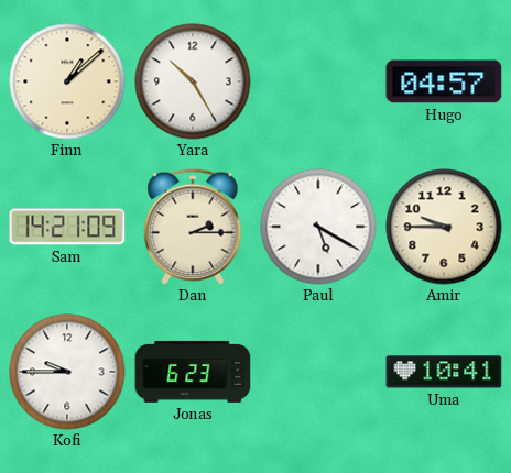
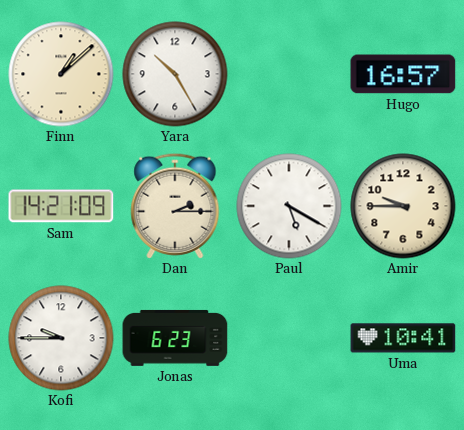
Hugo: 04:57 -> 16:57
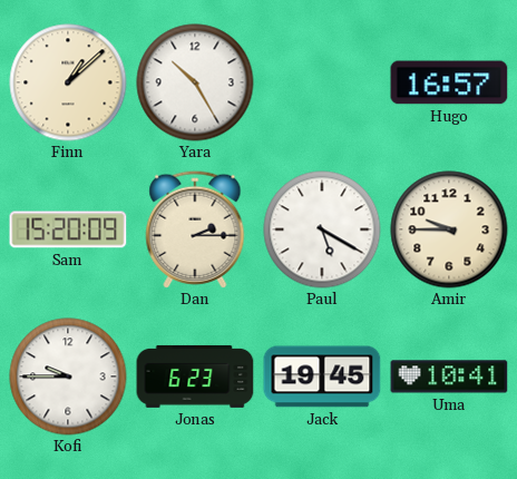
Sam: 14:21 -> 15:20
Jack: none -> 19:45
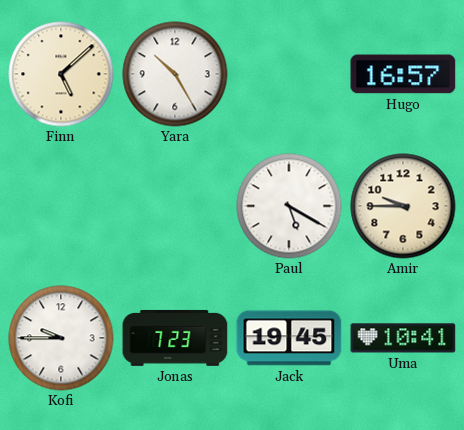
Finn: 1:08 -> 5:08
Sam: 15:20 -> none
Dan: 2:15 -> none
Jonas: 6:23 -> 7:23
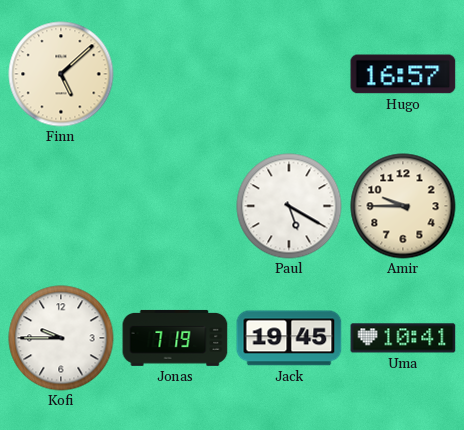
Yara: 10:25 -> none
Jonas: 7:23 -> 7:19
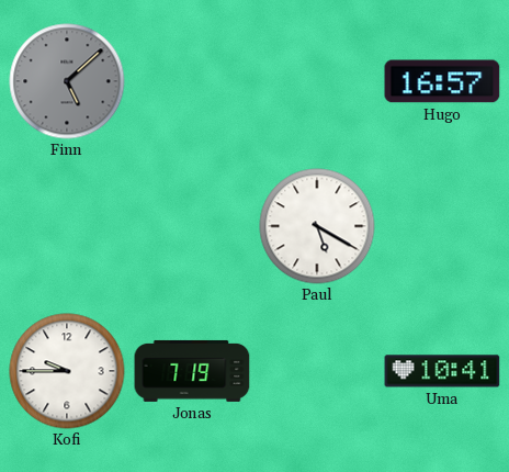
Finn dial: cream -> grey
Amir: 9:45 -> none
Jack: 19:45 -> none
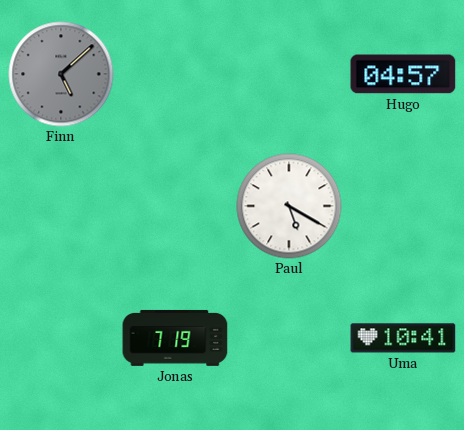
Hugo: 16:57 -> 04:57
Kofi: 9:45 -> none
